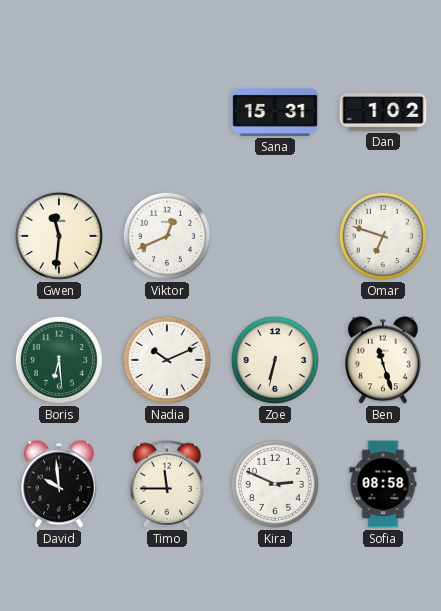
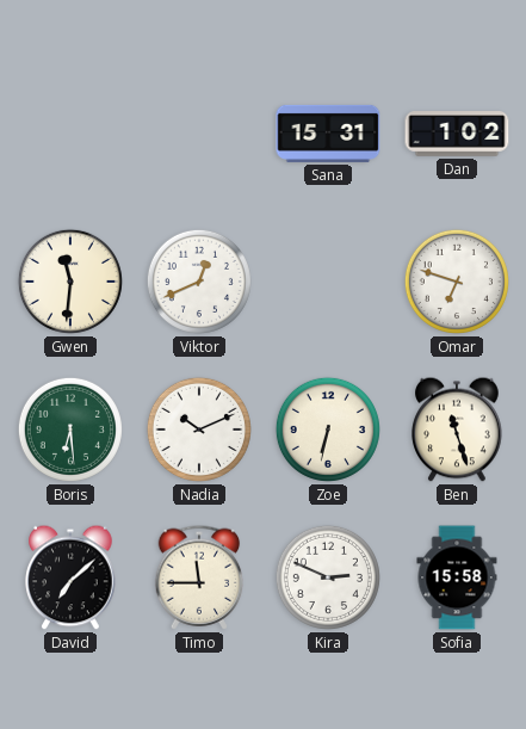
David: 9:59 -> 7:08
Sofia: 08:58 -> 15:58
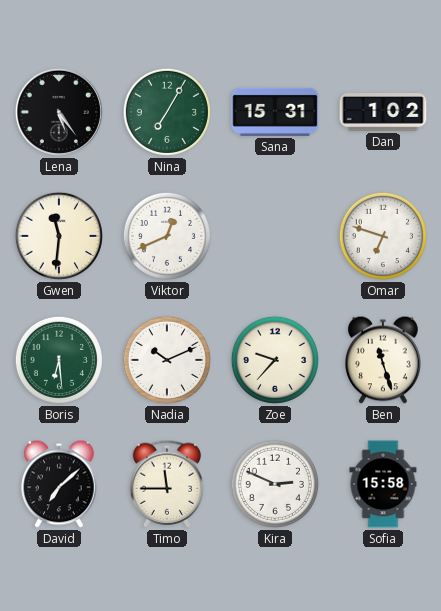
Lena: none -> 5:24
Nina: none -> 7:05
Zoe: 6:32 -> 9:37
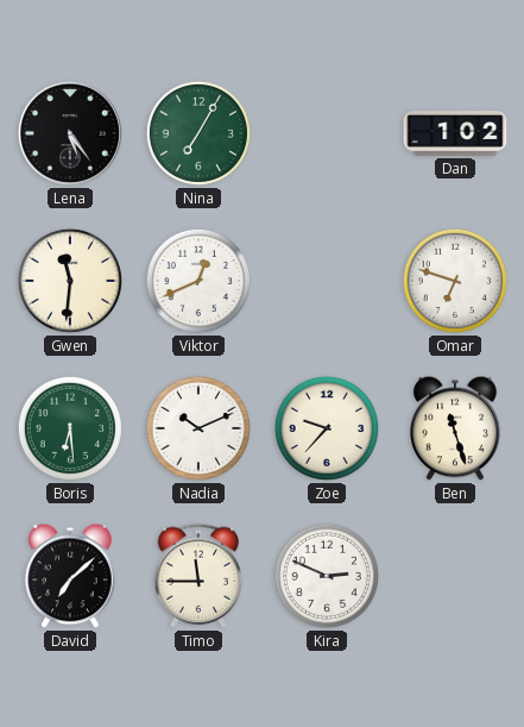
Sana: 15:31 -> none
Sofia: 15:58 -> none
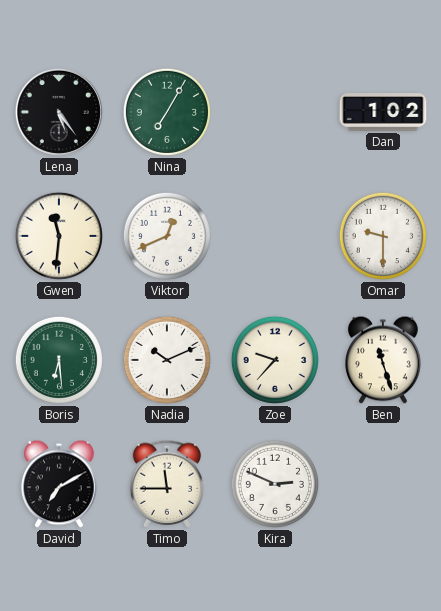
Omar: 6:48 -> 9:30
David: 7:08 -> 7:10
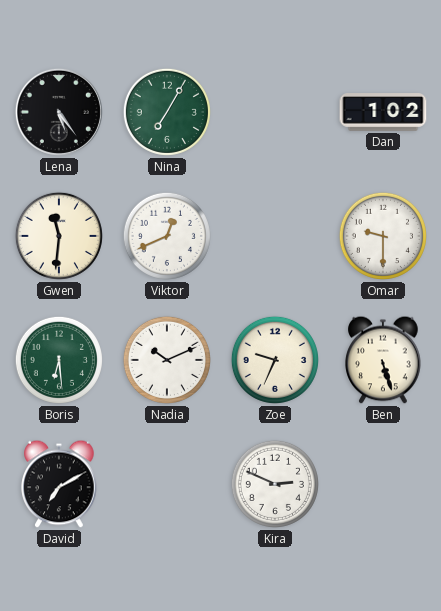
Zoe: 9:37 -> 9:34
Ben: 11:27 -> 5:27
Timo: 11:45 -> none
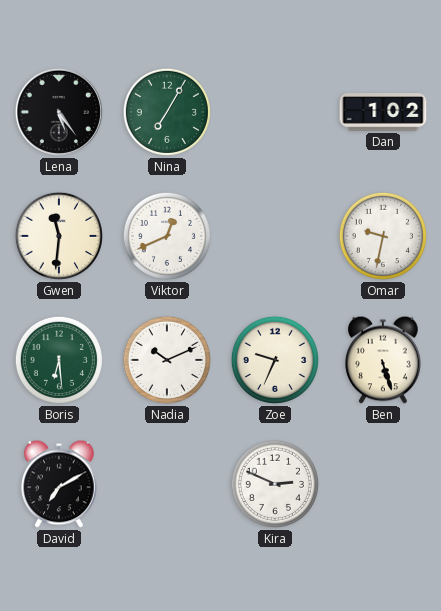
Omar: 9:30 -> 9:32
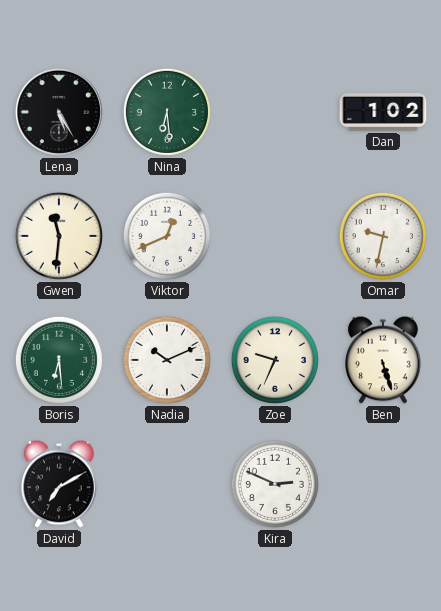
Lena: 5:24 -> 5:25
Nina: 7:05 -> 6:29
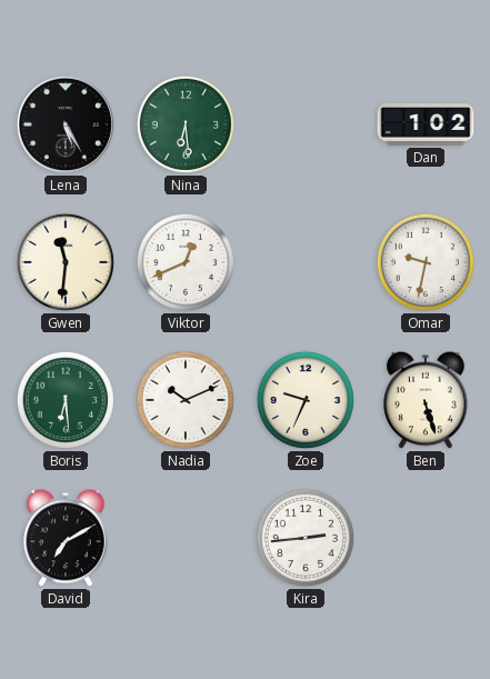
Kira: 2:49 -> 2:44
